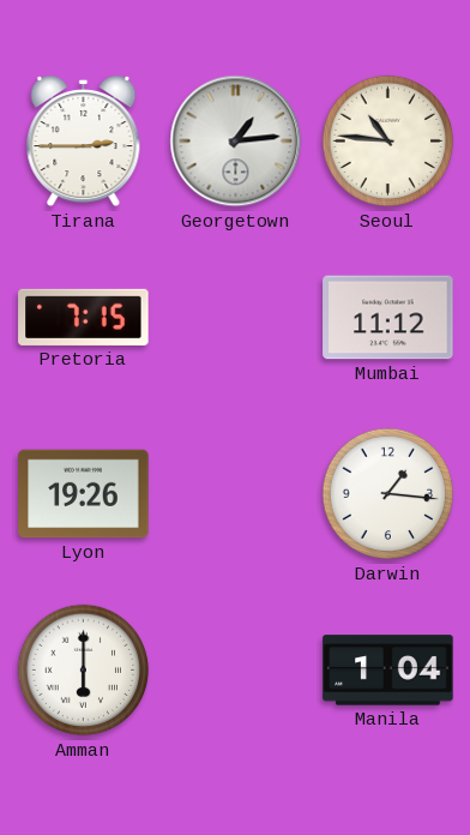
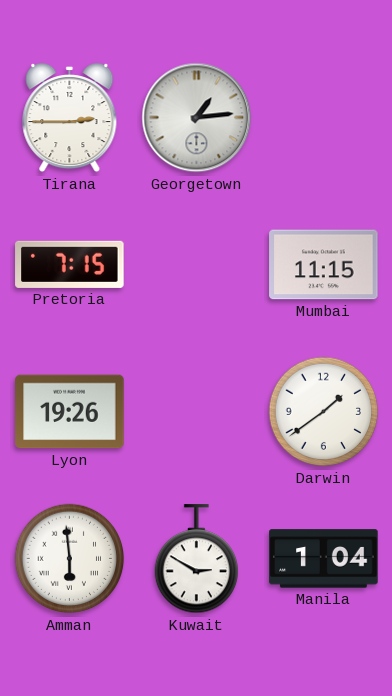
Seoul: 10:46 -> none
Mumbai: 11:12 -> 11:15
Darwin: 1:16 -> 1:39
Amman: 6:00 -> 5:59
Kuwait: none -> 2:50
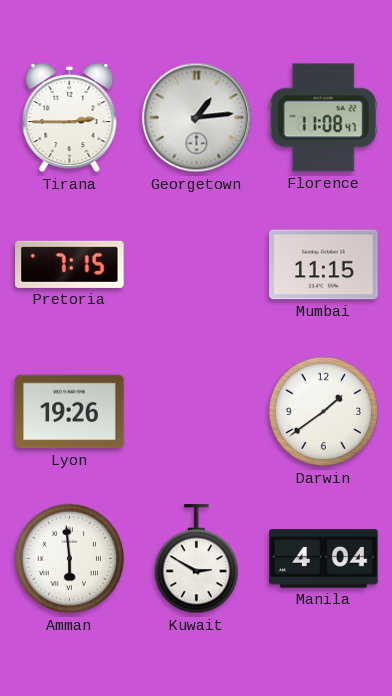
Florence: none -> 11:08
Manila: 1:04 -> 4:04
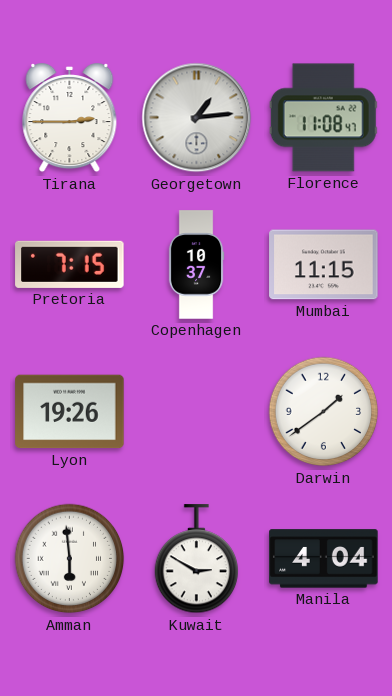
Copenhagen: none -> 10:37
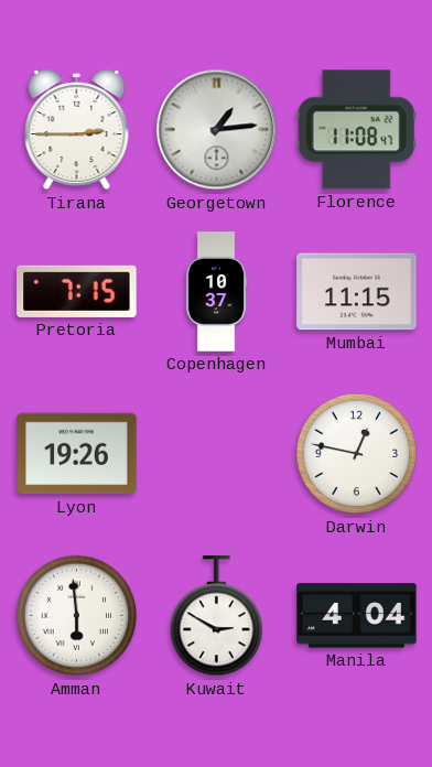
Darwin: 1:39 -> 12:47
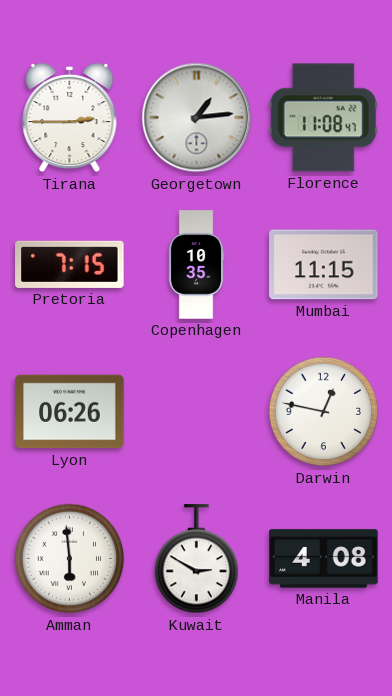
Copenhagen: 10:37 -> 10:35
Lyon: 19:26 -> 06:26
Manila: 4:04 -> 4:08
